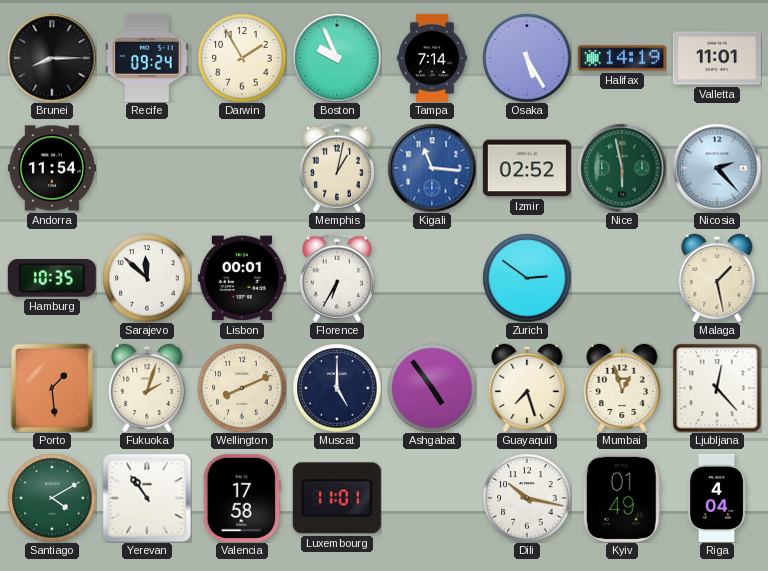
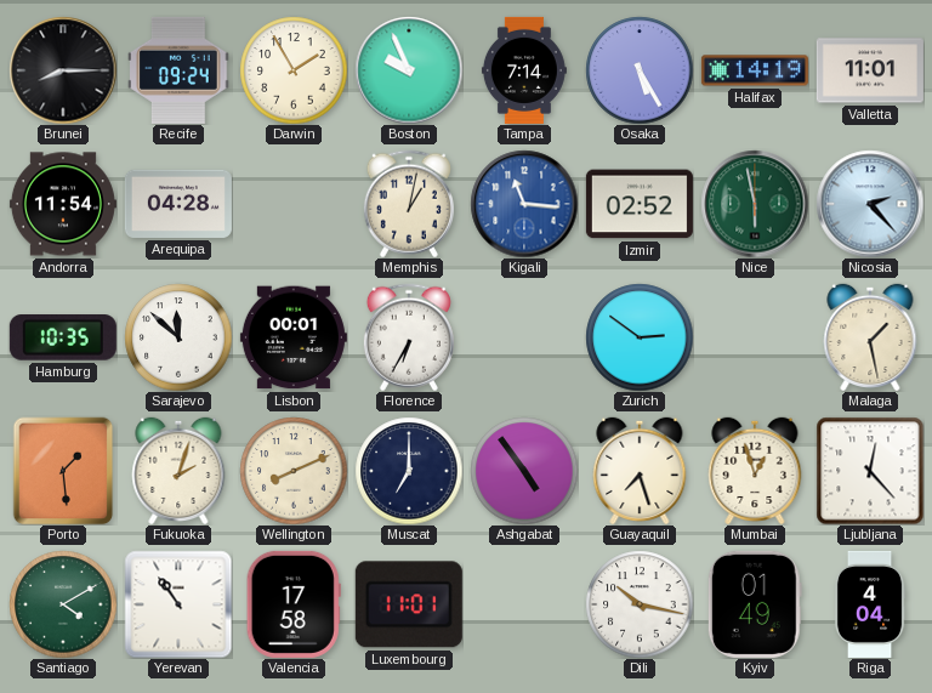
Arequipa: none -> 04:28
Muscat: 5:00 -> 7:00
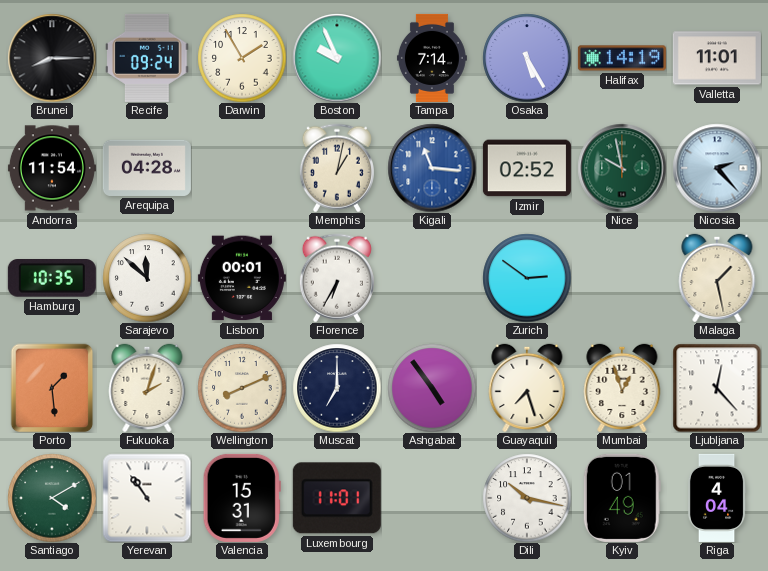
Nice: 5:58 -> 9:58
Valencia: 17:58 -> 15:31
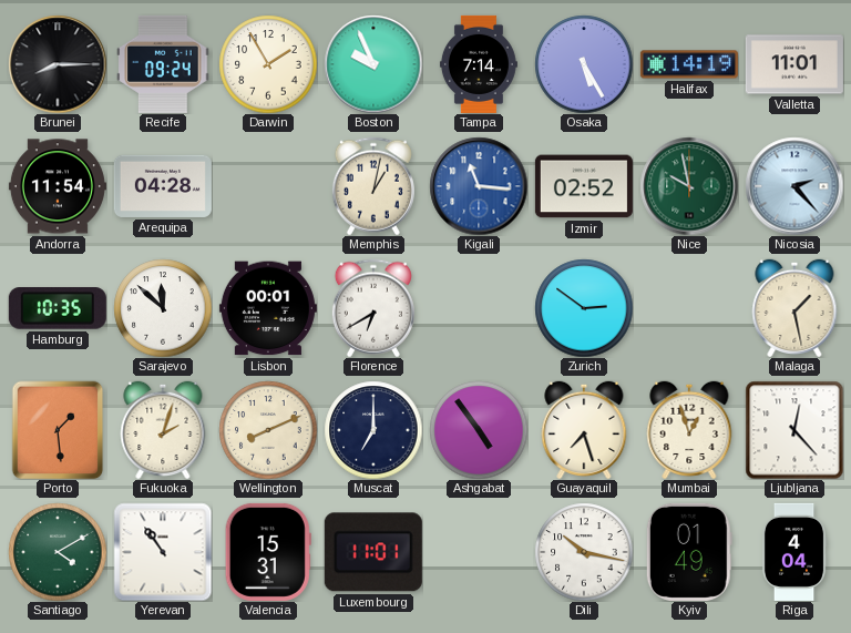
Florence: 6:35 -> 6:40
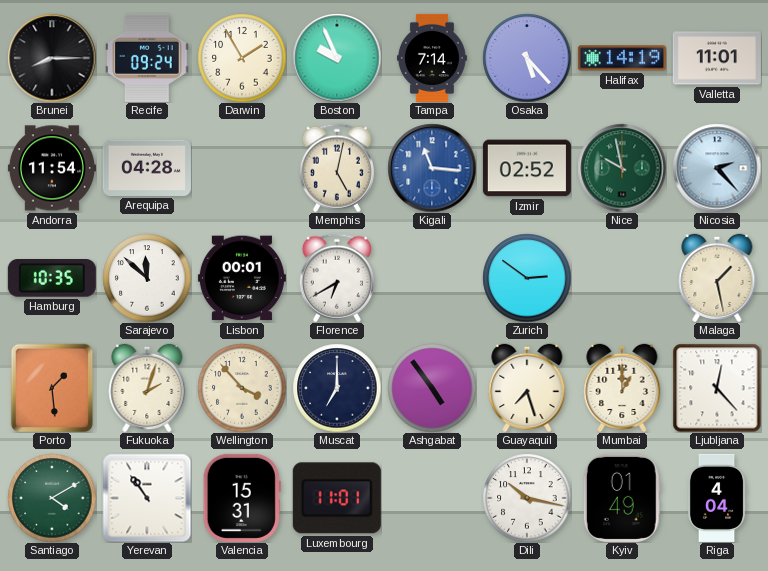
Osaka: 5:25 -> 5:23
Memphis: 1:02 -> 5:02
Wellington: 8:11 -> 3:53
Mumbai: 12:57 -> 1:00
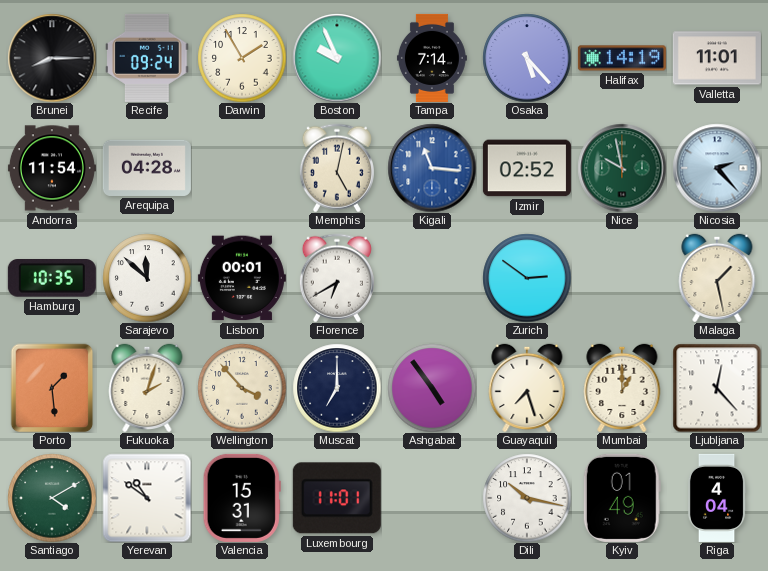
Yerevan: 10:54 -> 10:51
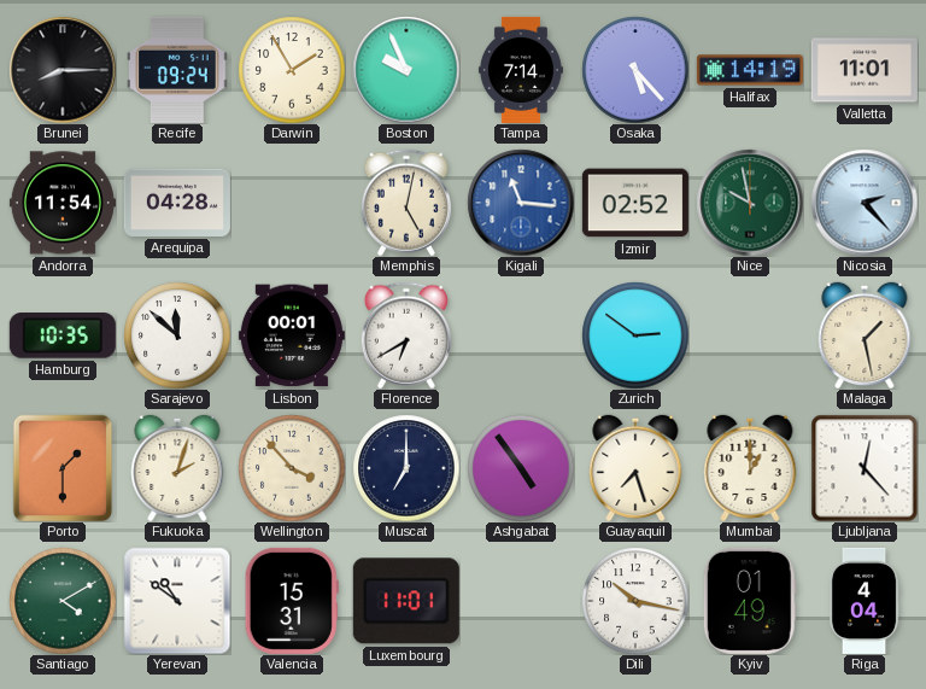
Porto: 1:29 -> 1:30
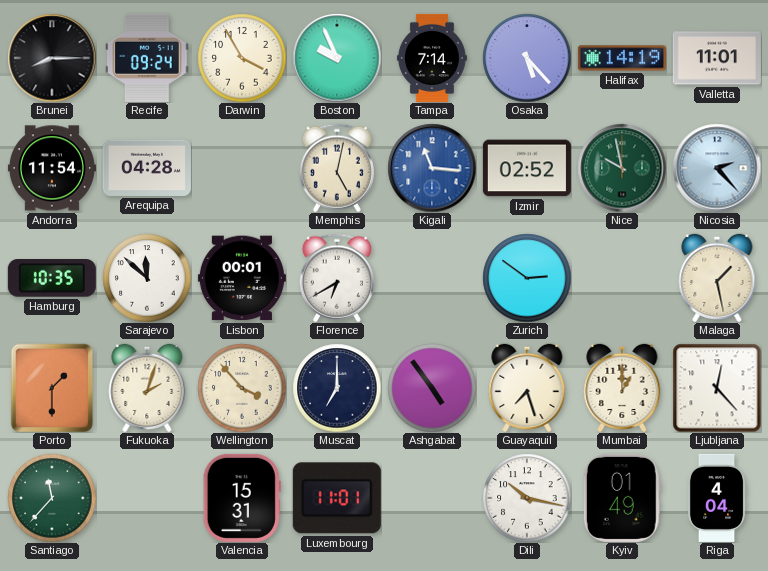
Darwin: 1:55 -> 3:55
Santiago: 4:10 -> 11:37
Yerevan: 10:51 -> none
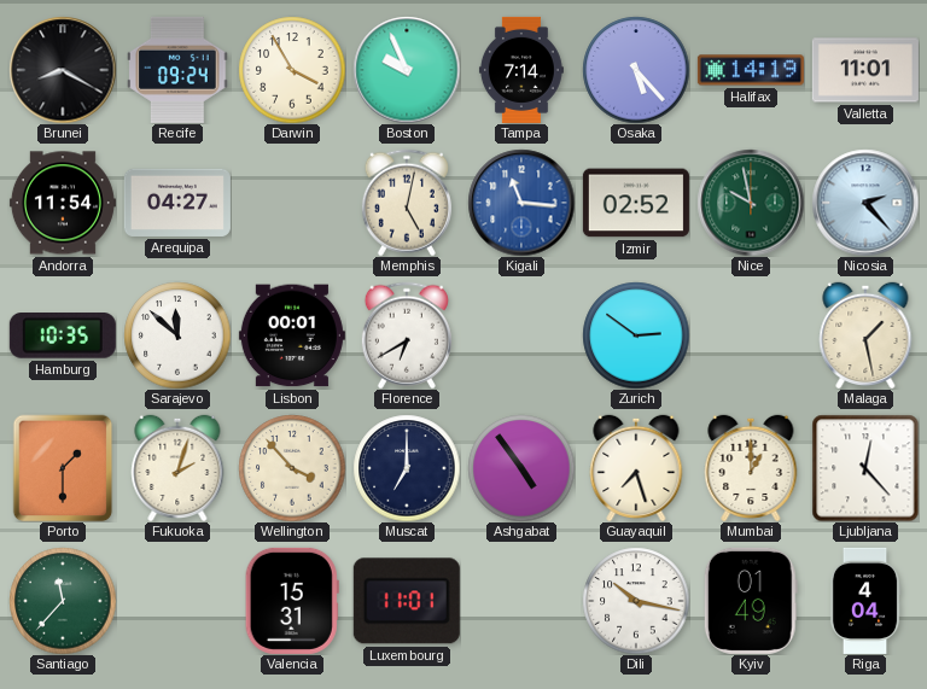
Brunei: 8:15 -> 8:20
Arequipa: 04:28 -> 04:27
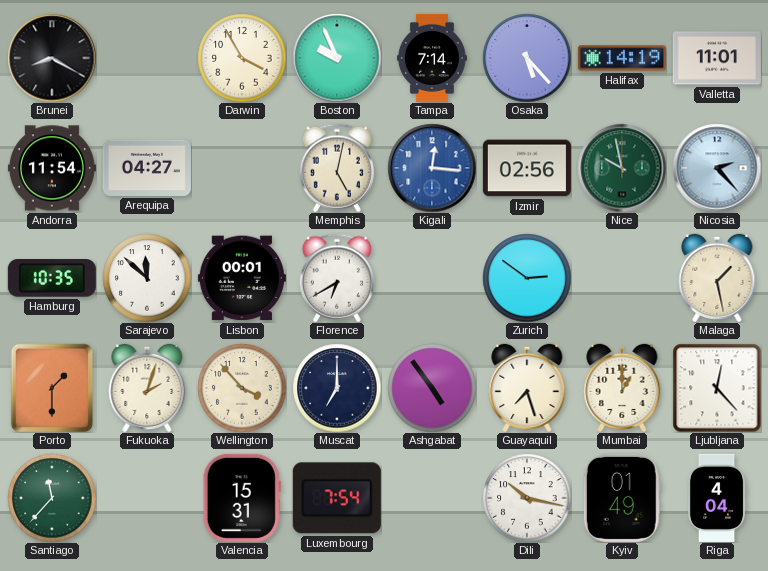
Recife: 09:24 -> none
Kigali: 11:16 -> 12:16
Izmir: 02:52 -> 02:56
Luxembourg: 11:01 -> 7:54
